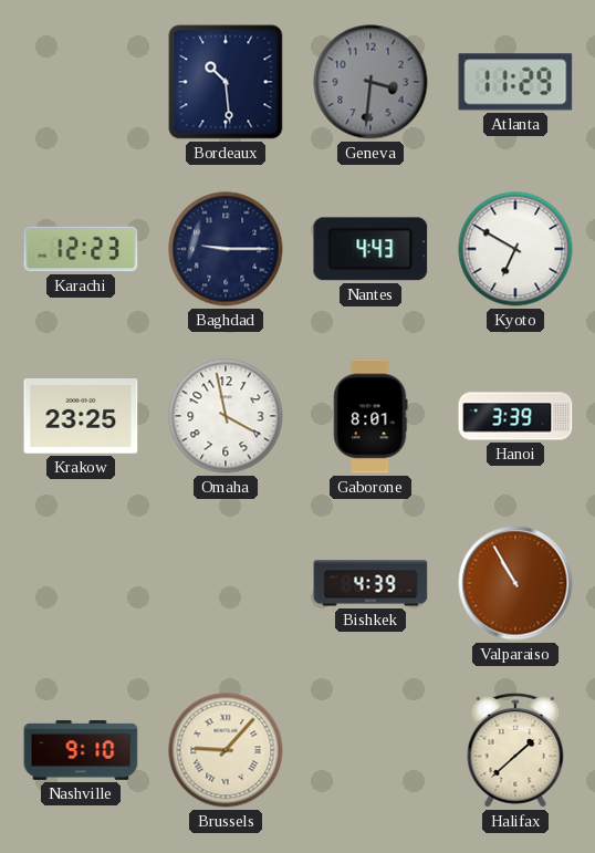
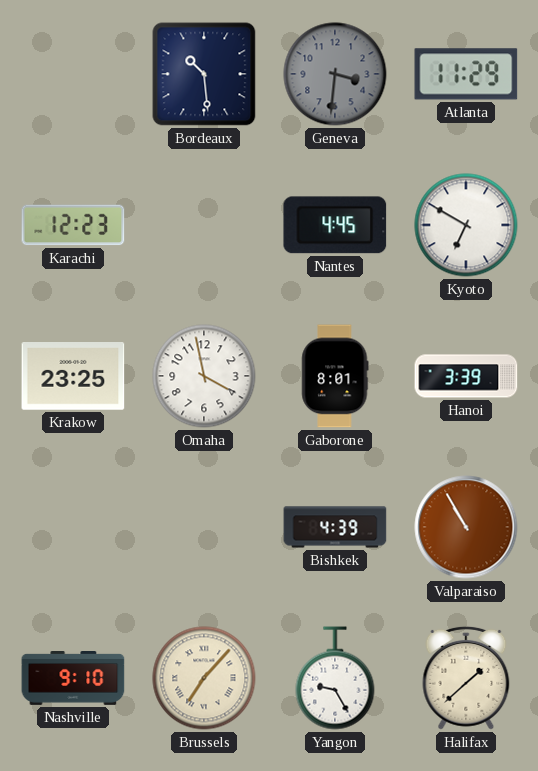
Baghdad: 9:15 -> none
Nantes: 4:43 -> 4:45
Brussels: 9:07 -> 7:07
Yangon: none -> 9:25
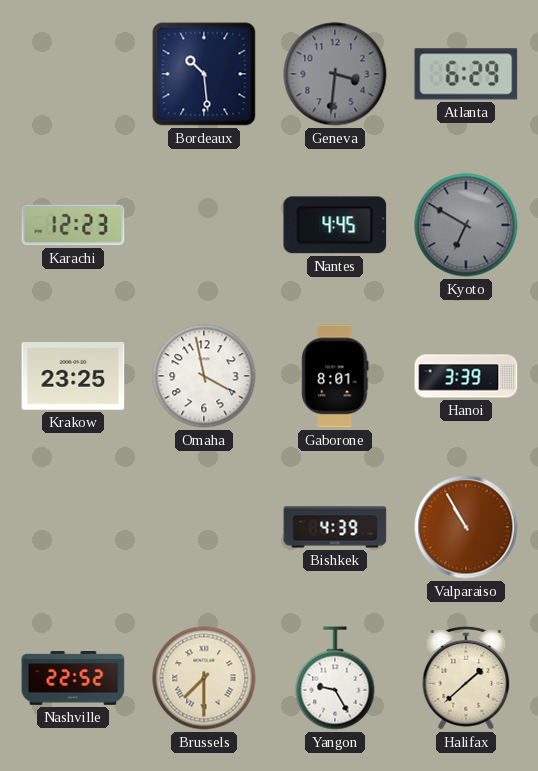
Atlanta: 11:29 -> 6:29
Kyoto dial: white -> grey
Nashville: 9:10 -> 22:52
Brussels: 7:07 -> 7:30
